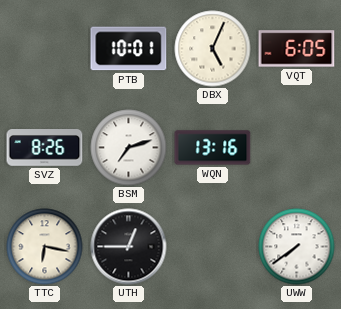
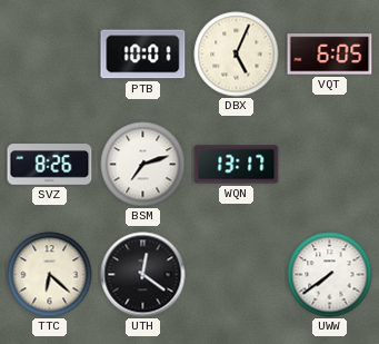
WQN: 13:16 -> 13:17
TTC: 6:17 -> 6:22
UTH: 12:45 -> 12:21
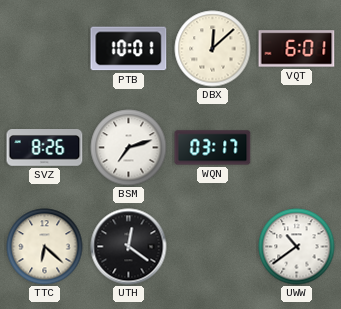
DBX: 5:04 -> 12:08
VQT: 6:05 -> 6:01
WQN: 13:17 -> 03:17
UWW: 7:39 -> 10:39
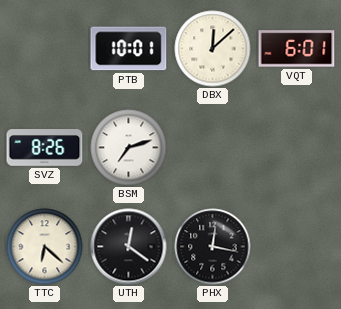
WQN: 03:17 -> none
PHX: none -> 12:17
UWW: 10:39 -> none
